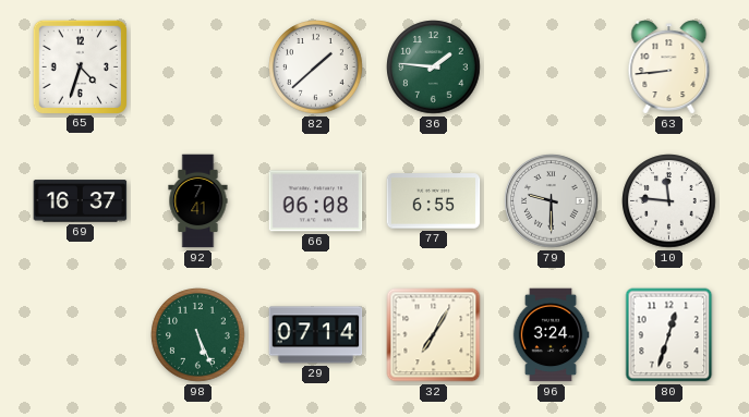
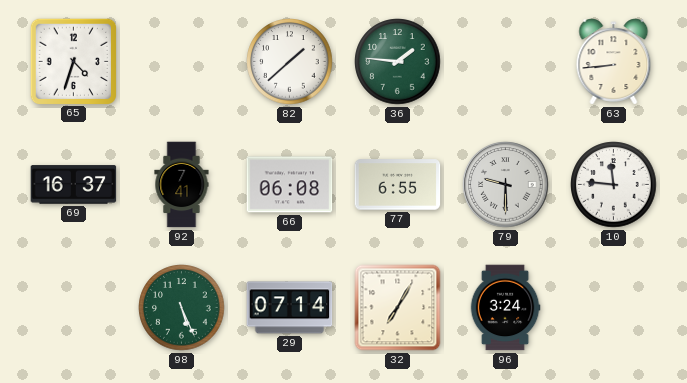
80: 12:33 -> none
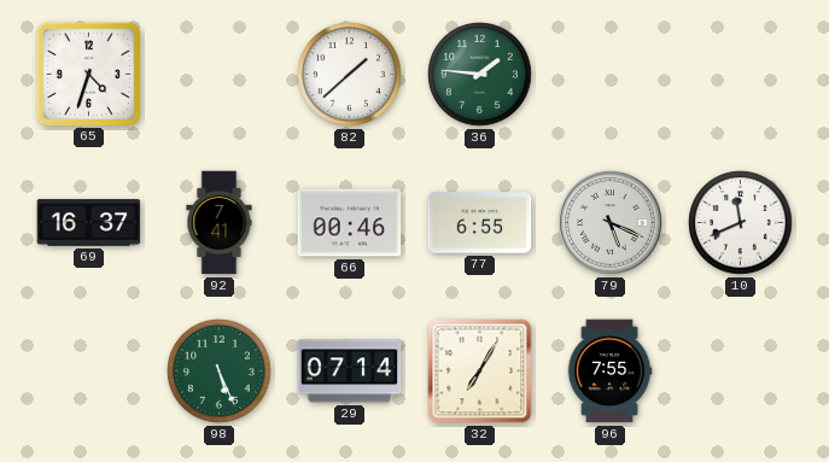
63: 8:44 -> none
66: 06:08 -> 00:46
79: 9:30 -> 5:19
10: 11:46 -> 11:41
96: 3:24 -> 7:55
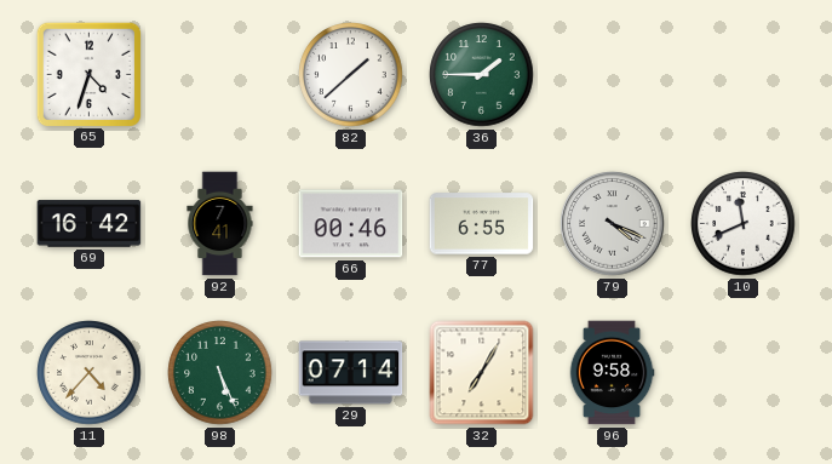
36: 1:46 -> 1:45
69: 16:37 -> 16:42
79: 5:19 -> 4:19
11: none -> 4:37
96: 7:55 -> 9:58
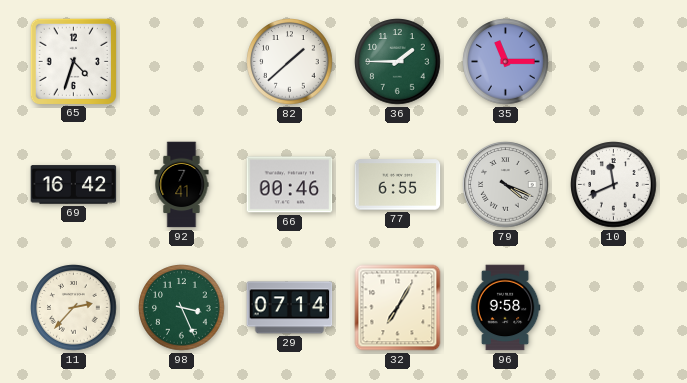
35: none -> 11:15
11: 4:37 -> 2:37
98: 5:26 -> 3:26
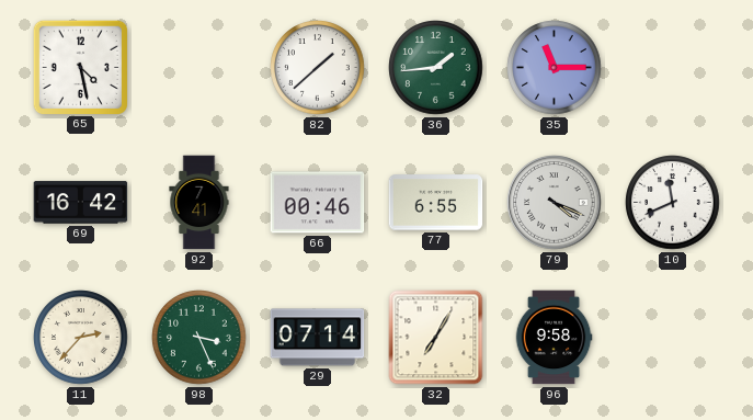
65: 4:33 -> 4:28
36: 1:45 -> 1:44
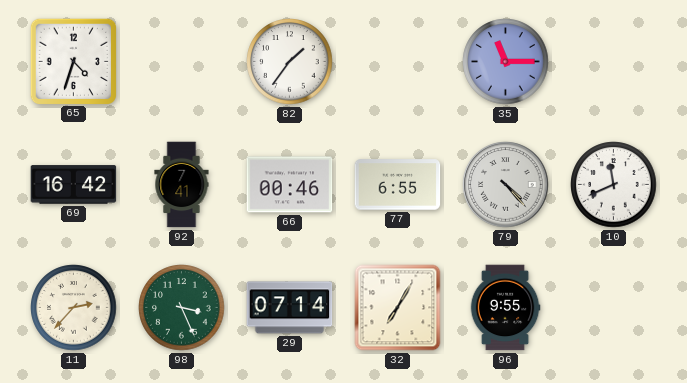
65: 4:28 -> 4:33
82: 1:38 -> 1:36
36: 1:44 -> none
79: 4:19 -> 4:23
96: 9:58 -> 9:55
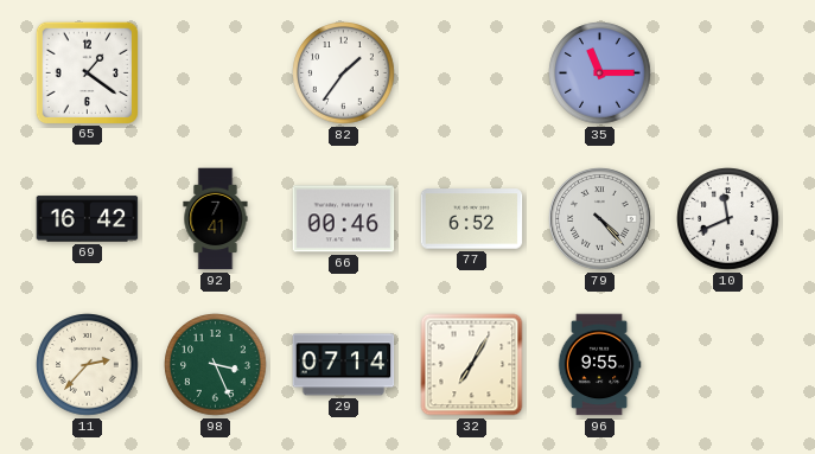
65: 4:33 -> 1:21
77: 6:55 -> 6:52
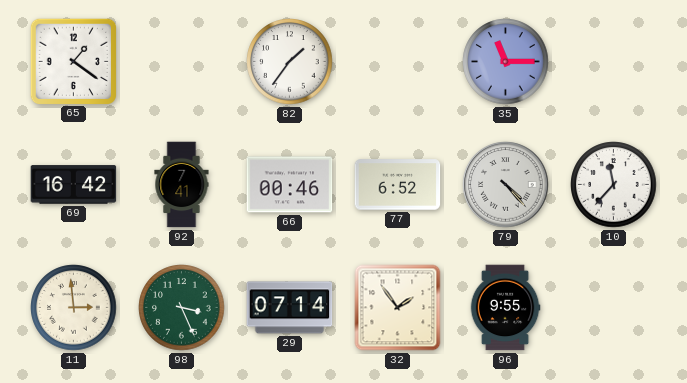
10: 11:41 -> 11:37
11: 2:37 -> 2:59
32: 7:05 -> 1:54
